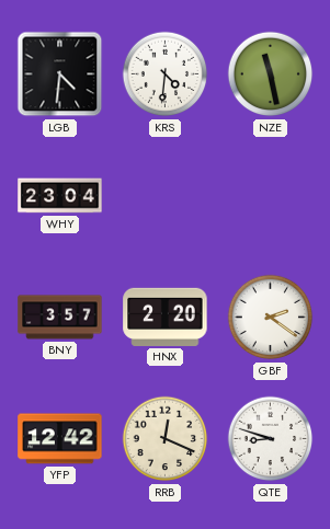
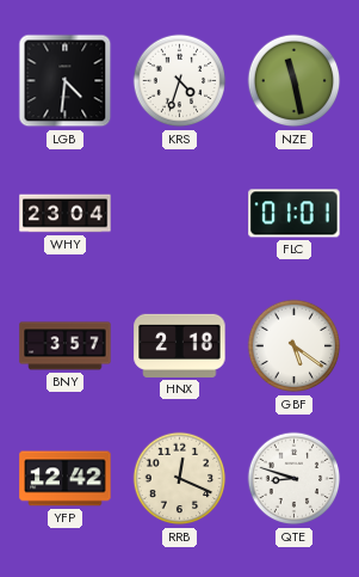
KRS: 4:31 -> 4:33
FLC: none -> 01:01
HNX: 2:20 -> 2:18
GBF: 2:21 -> 5:21
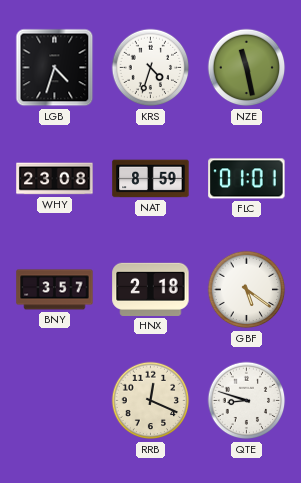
LGB: 4:31 -> 4:33
WHY: 23:04 -> 23:08
NAT: none -> 8:59
YFP: 12:42 -> none
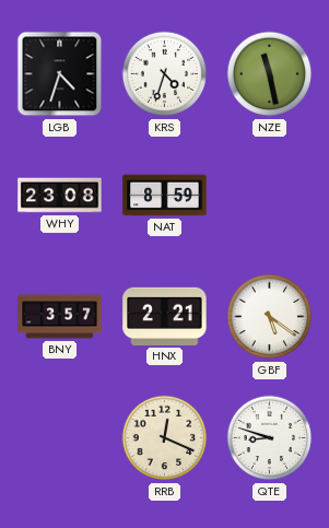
FLC: 01:01 -> none
HNX: 2:18 -> 2:21
